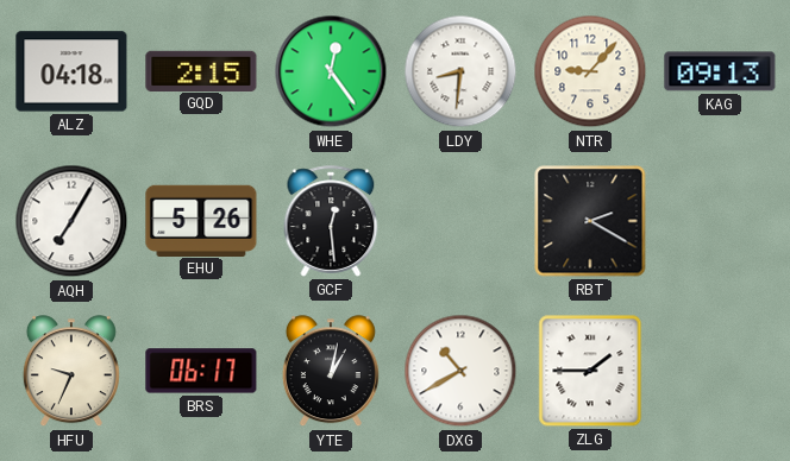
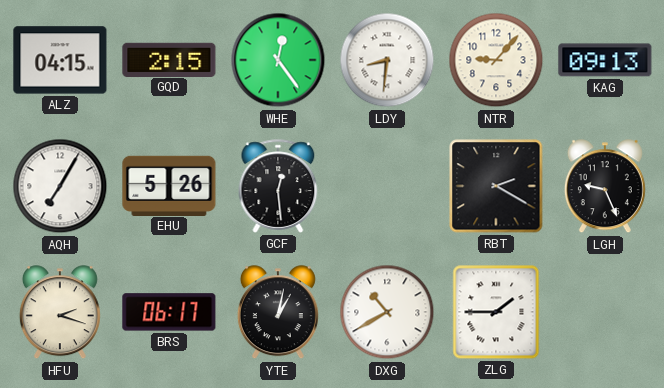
ALZ: 04:18 -> 04:15
LGH: none -> 9:26
HFU: 9:34 -> 2:18
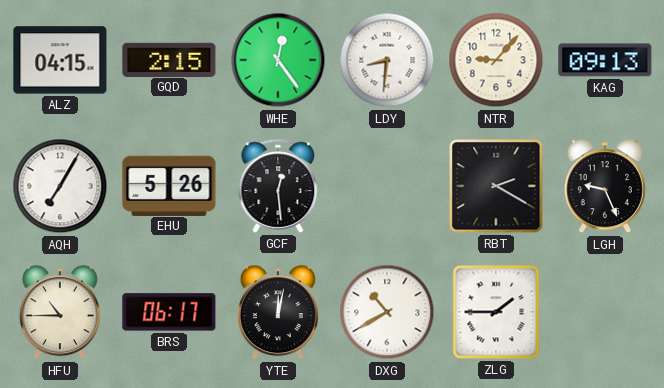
HFU: 2:18 -> 10:45
YTE: 1:02 -> 12:02
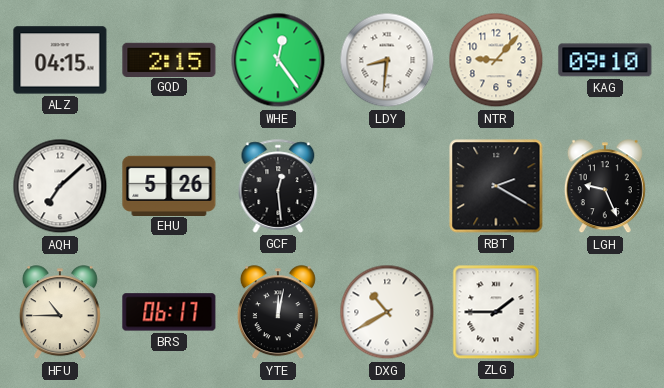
KAG: 09:13 -> 09:10
AQH: 7:05 -> 7:08
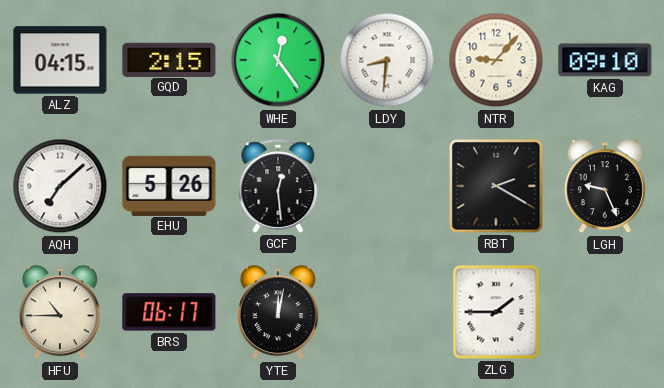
DXG: 10:40 -> none
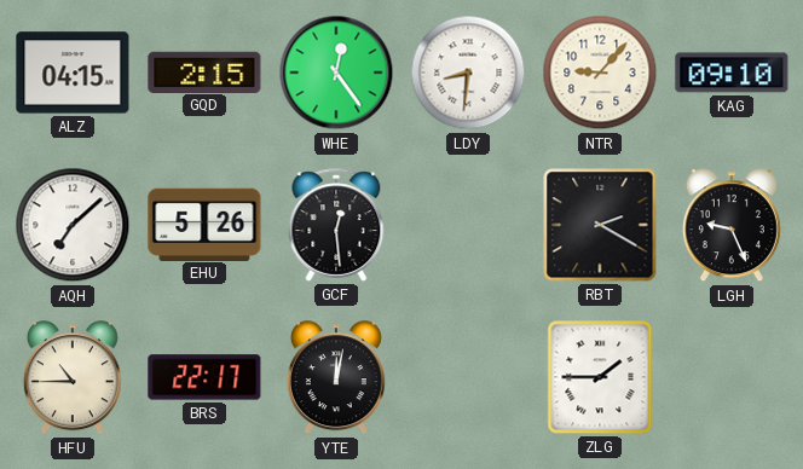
BRS: 06:17 -> 22:17
